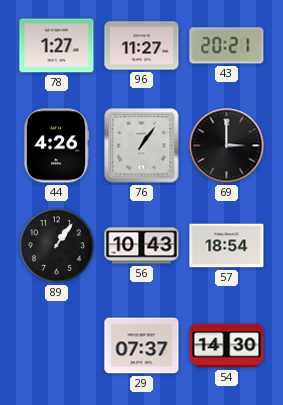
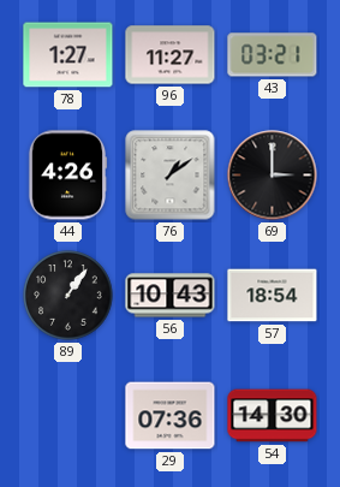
43: 20:21 -> 03:21
76: 1:06 -> 1:09
29: 07:37 -> 07:36
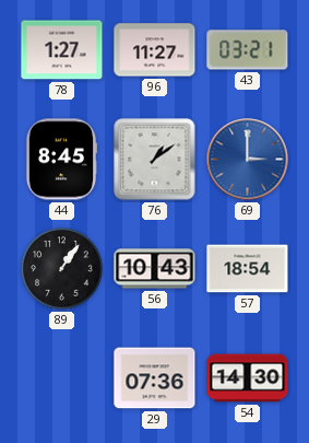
44: 4:26 -> 8:45
69 dial: black -> blue
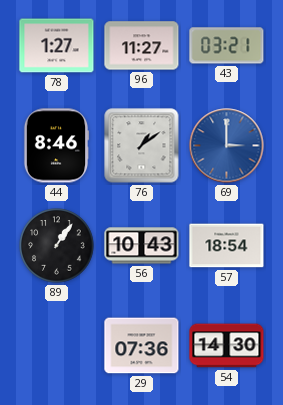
44: 8:45 -> 8:46
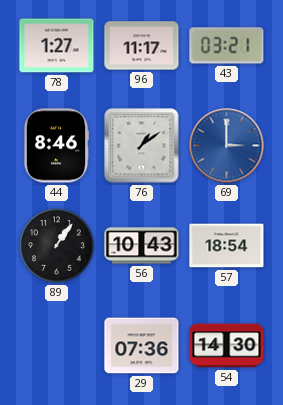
96: 11:27 -> 11:17
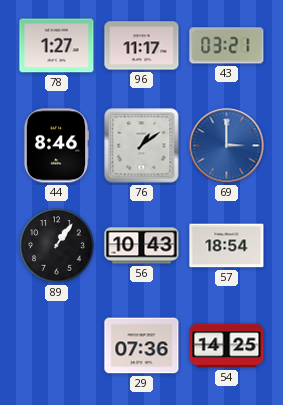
54: 14:30 -> 14:25
